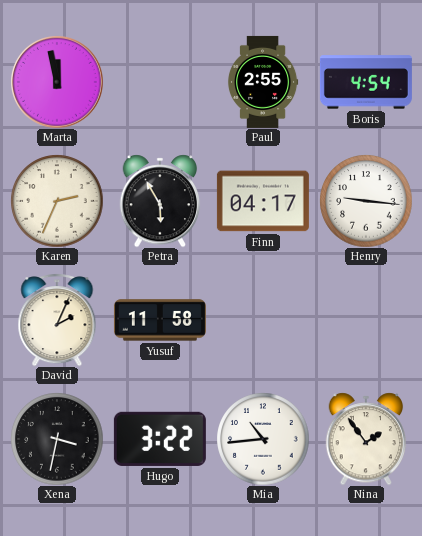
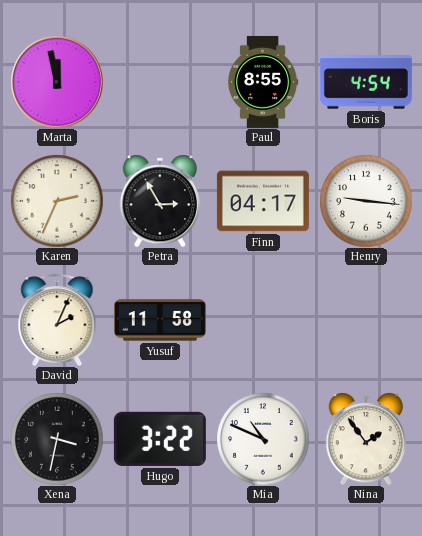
Paul: 2:55 -> 8:55
Petra: 5:55 -> 2:55
Mia: 10:44 -> 10:49
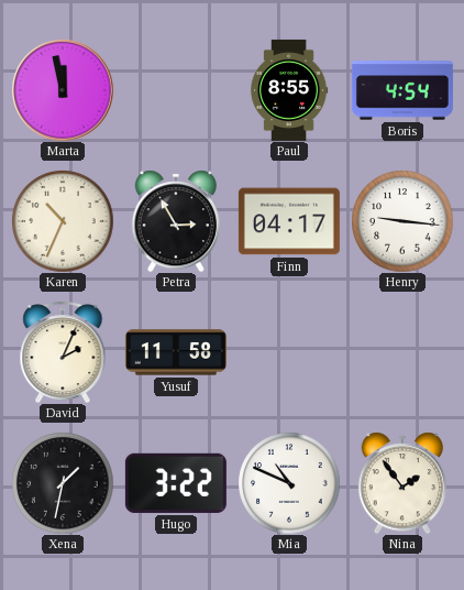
Karen: 2:34 -> 10:34
Xena: 3:32 -> 1:32
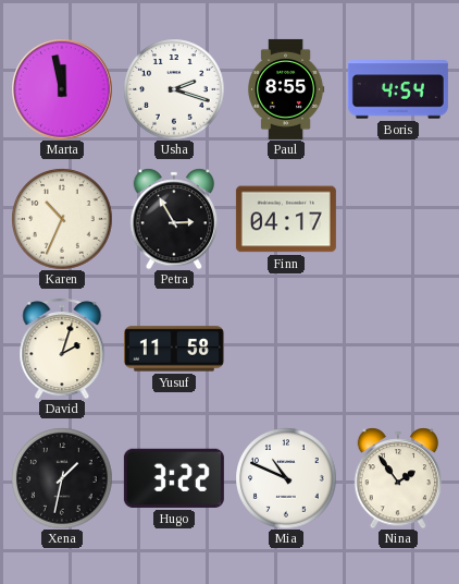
Usha: none -> 2:18
Henry: 9:16 -> none
David: 2:04 -> 2:03
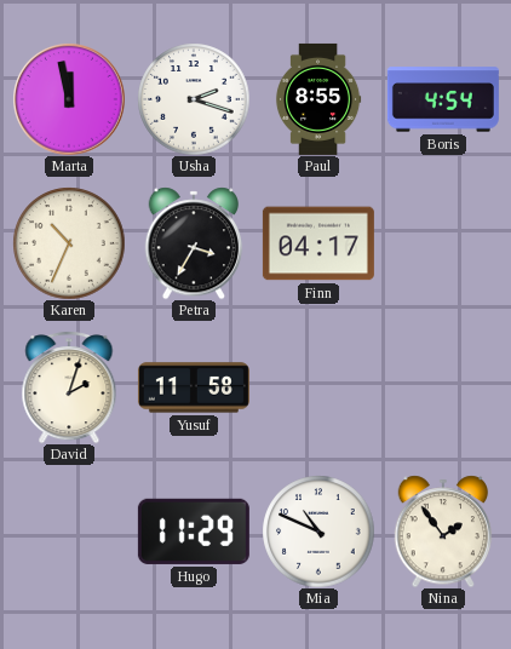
Petra: 2:55 -> 3:35
Xena: 1:32 -> none
Hugo: 3:22 -> 11:29
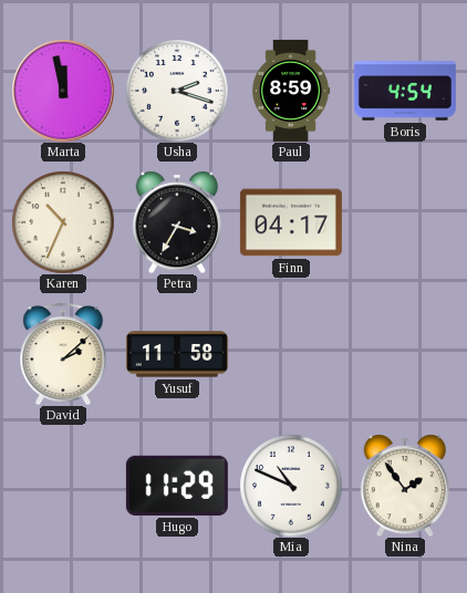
Paul: 8:55 -> 8:59
David: 2:03 -> 2:08
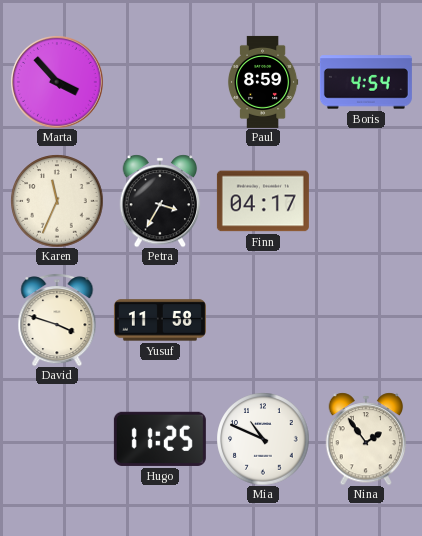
Marta: 11:58 -> 3:53
Usha: 2:18 -> none
Karen: 10:34 -> 11:34
David: 2:08 -> 3:48
Hugo: 11:29 -> 11:25
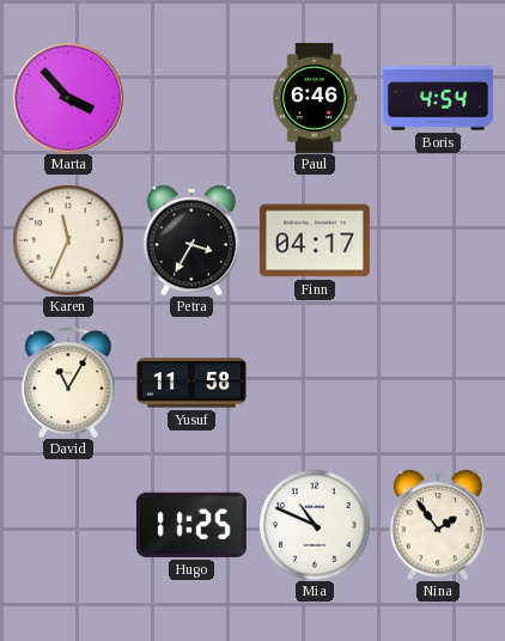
Paul: 8:59 -> 6:46
David: 3:48 -> 11:05
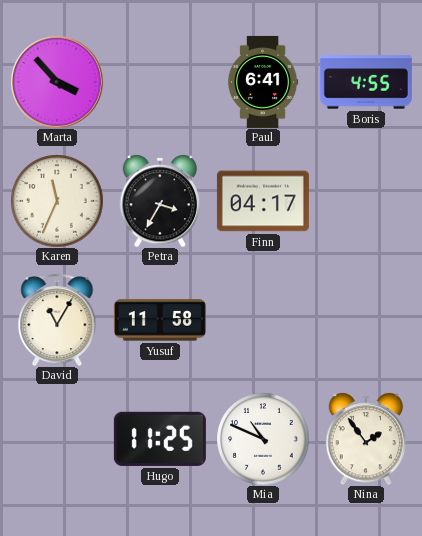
Paul: 6:46 -> 6:41
Boris: 4:54 -> 4:55
